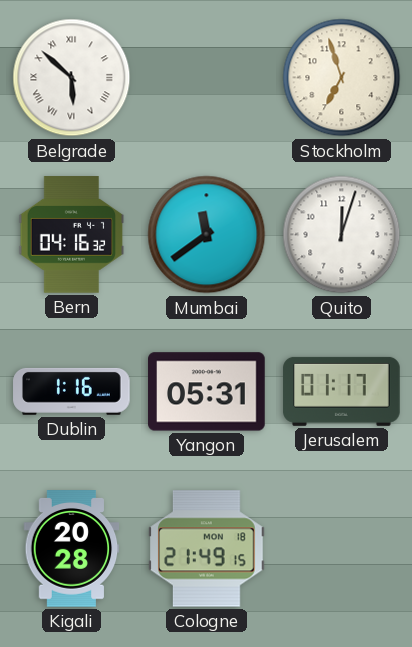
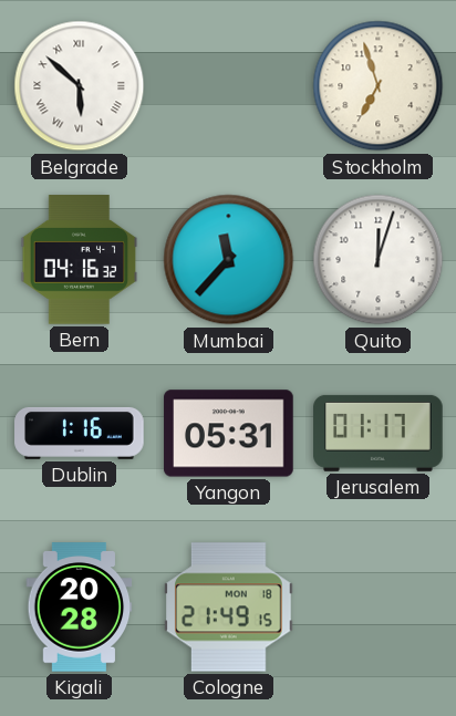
Mumbai: 11:39 -> 11:37
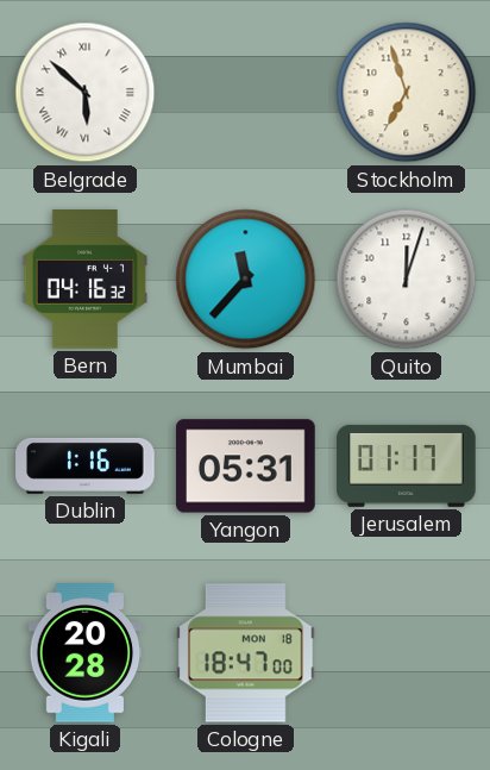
Cologne: 21:49 -> 18:47
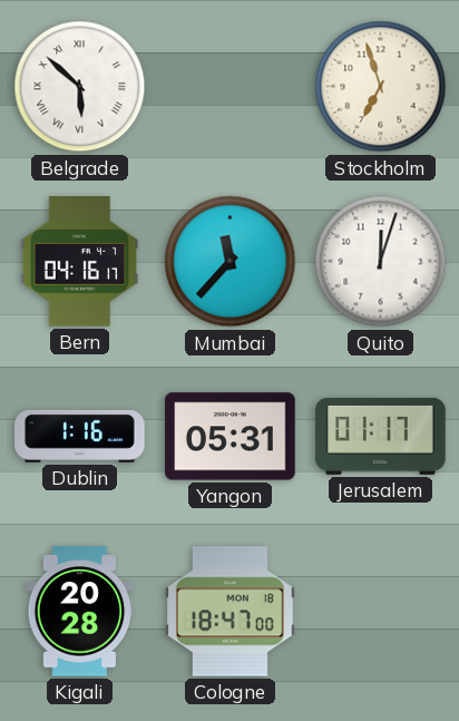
Bern: 04:16:32 -> 04:16:17
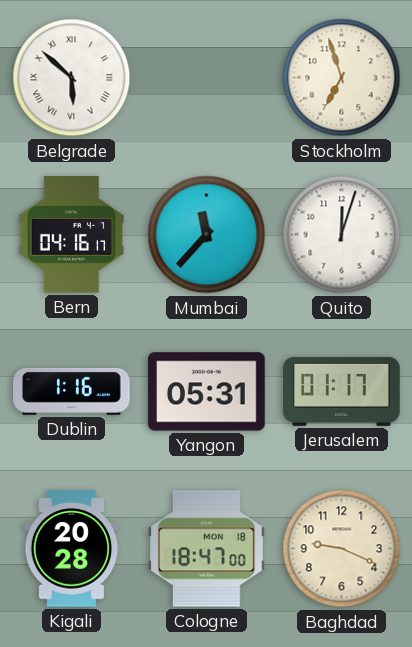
Baghdad: none -> 9:19
